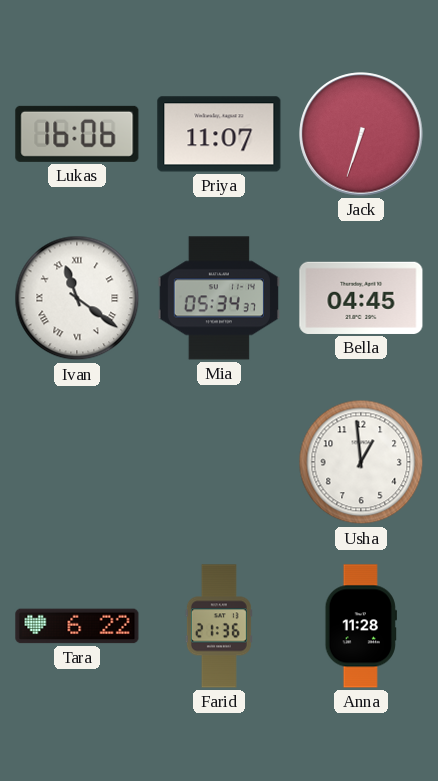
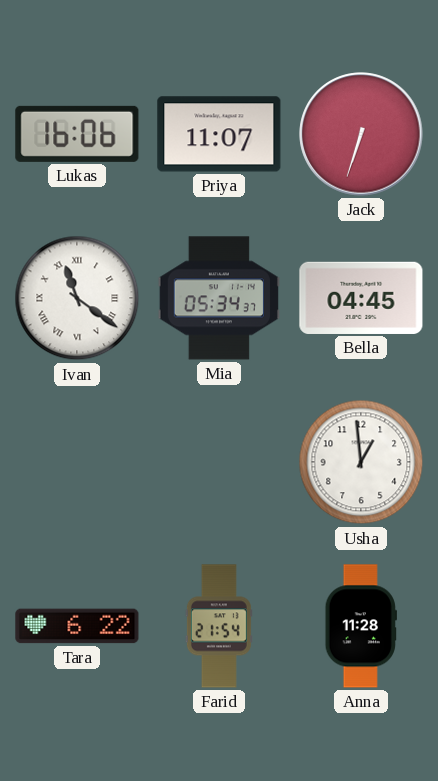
Farid: 21:36 -> 21:54
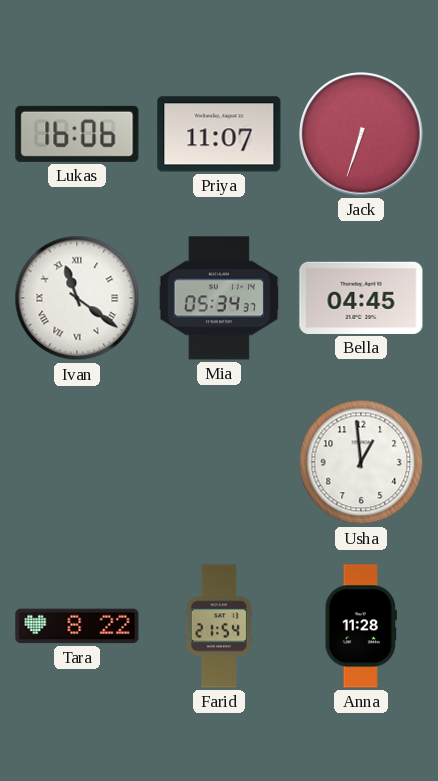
Tara: 6:22 -> 8:22
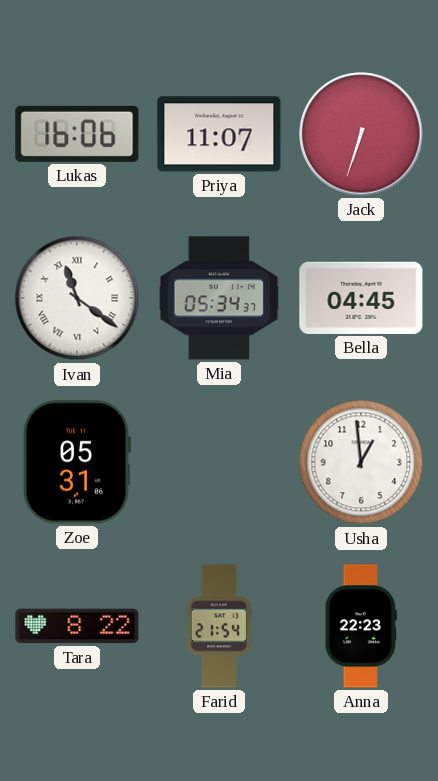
Zoe: none -> 05:31
Anna: 11:28 -> 22:23
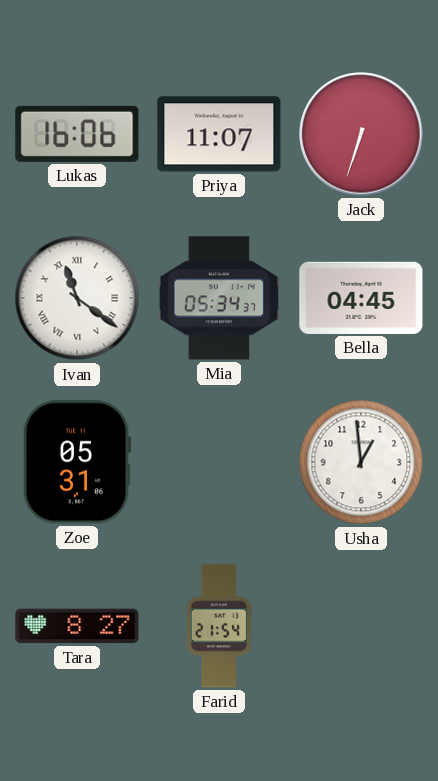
Tara: 8:22 -> 8:27
Anna: 22:23 -> none
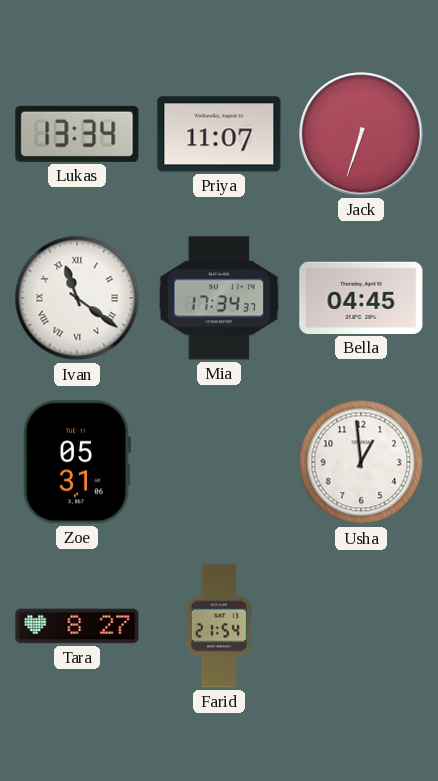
Lukas: 16:06 -> 13:34
Mia: 05:34 -> 17:34
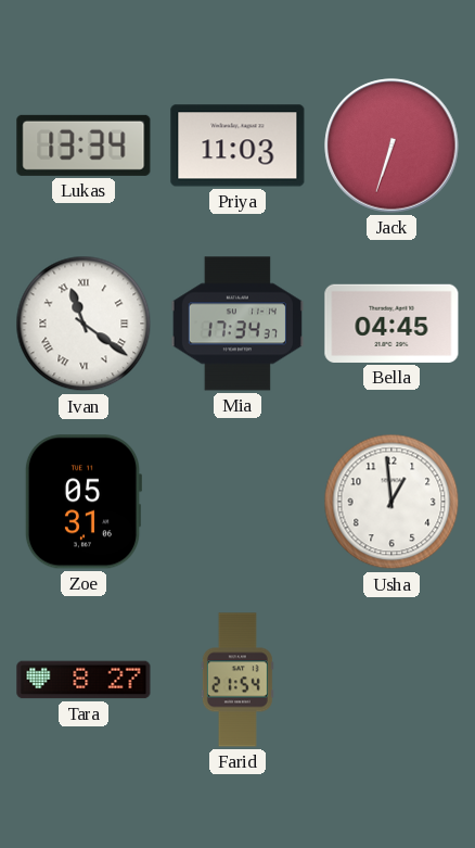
Priya: 11:07 -> 11:03
